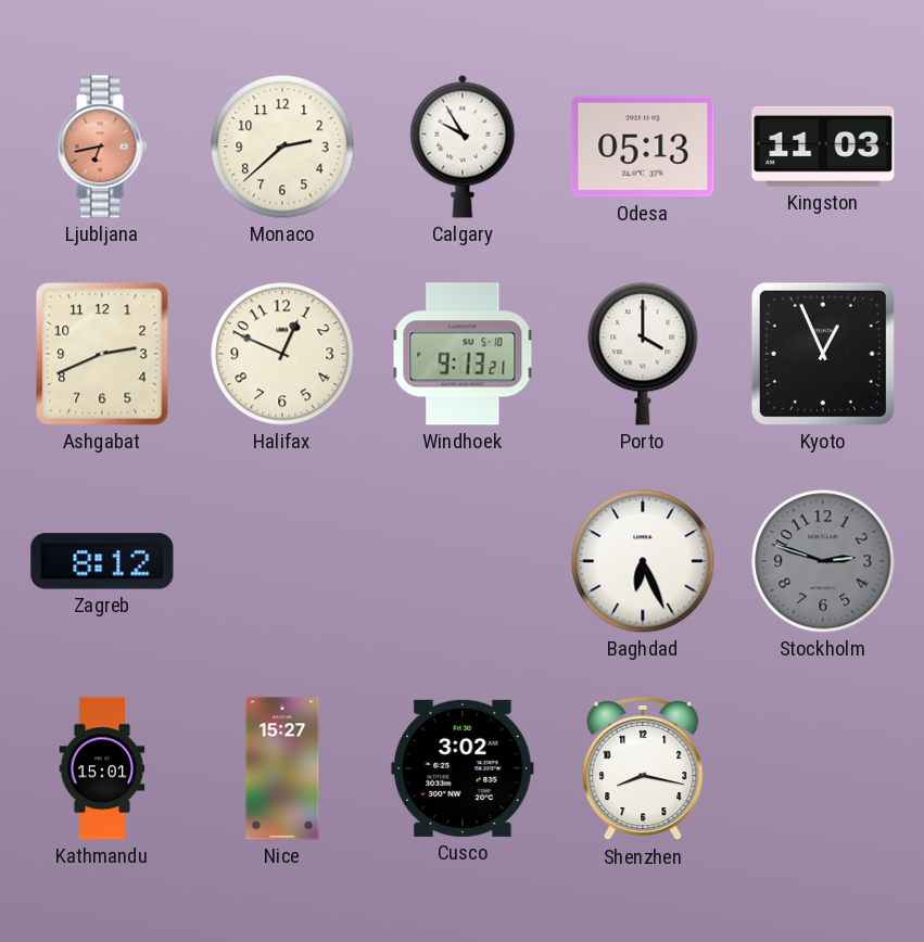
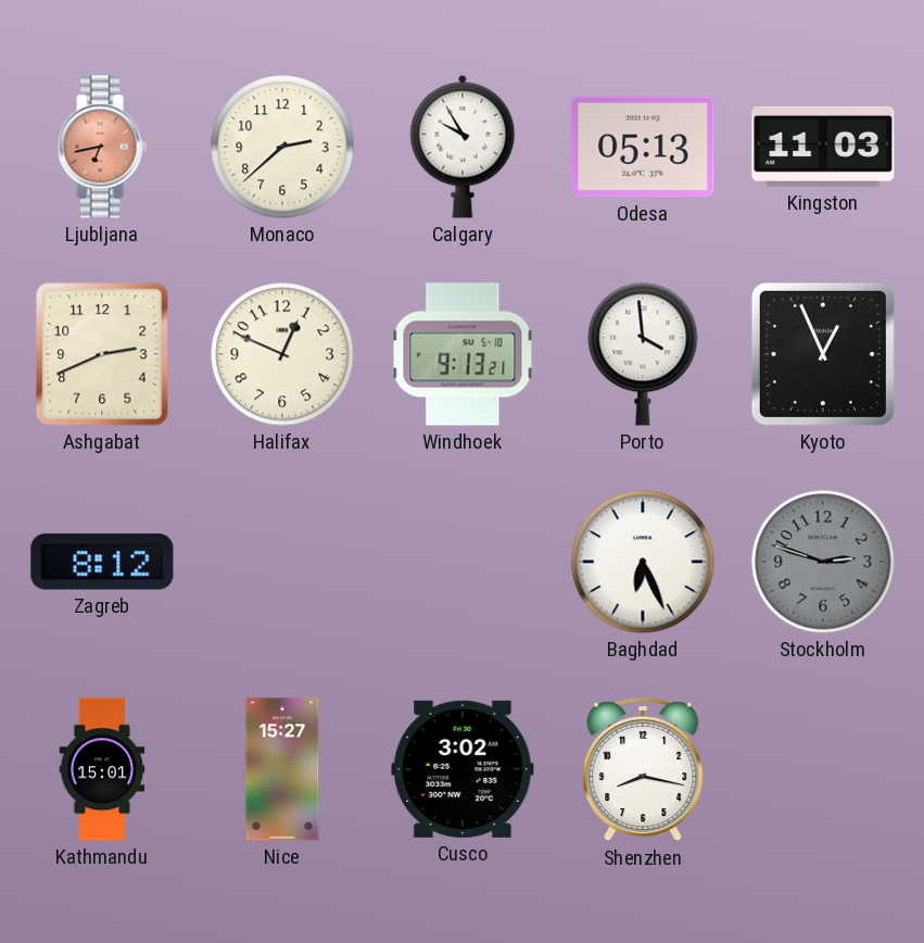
Porto: 4:00 -> 3:59
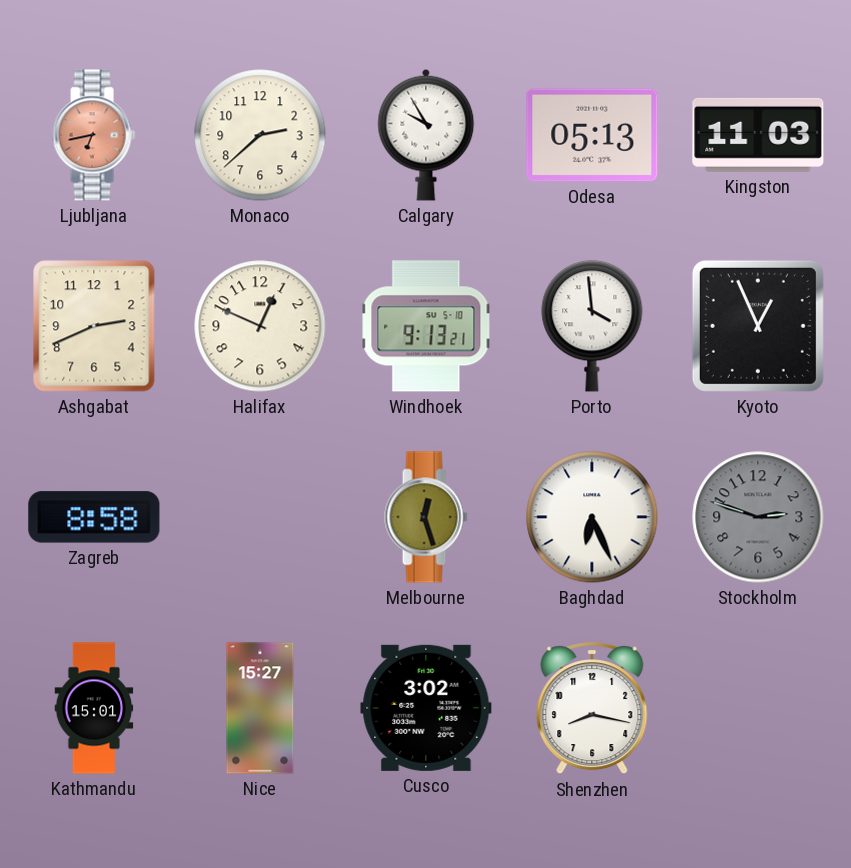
Zagreb: 8:12 -> 8:58
Melbourne: none -> 12:27
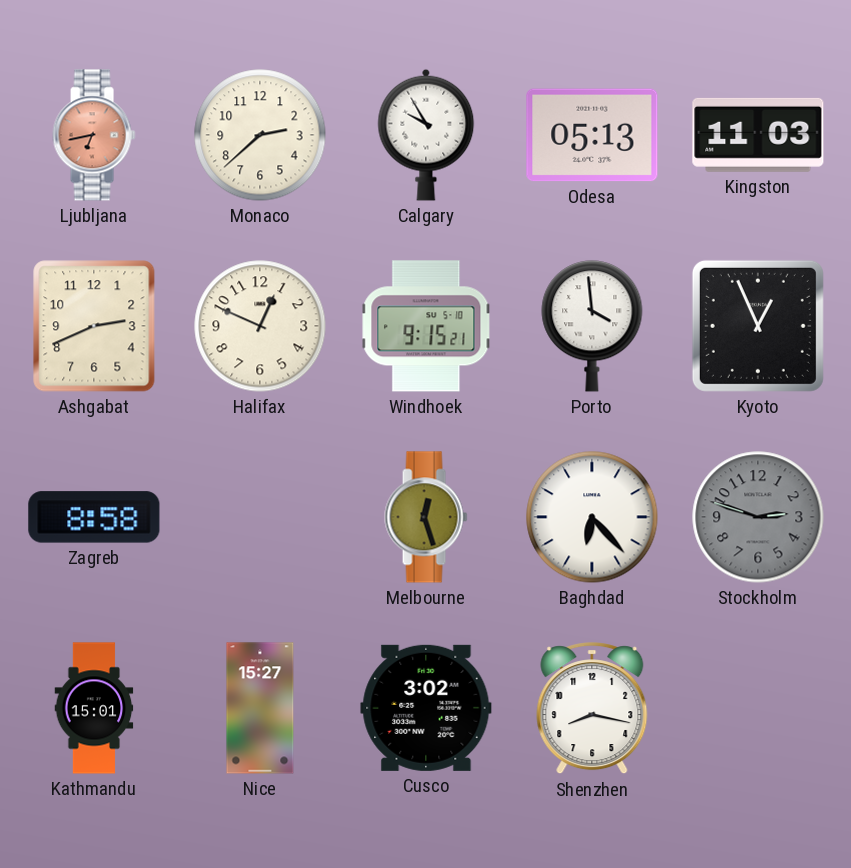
Windhoek: 9:13 -> 9:15
Baghdad: 6:26 -> 6:23
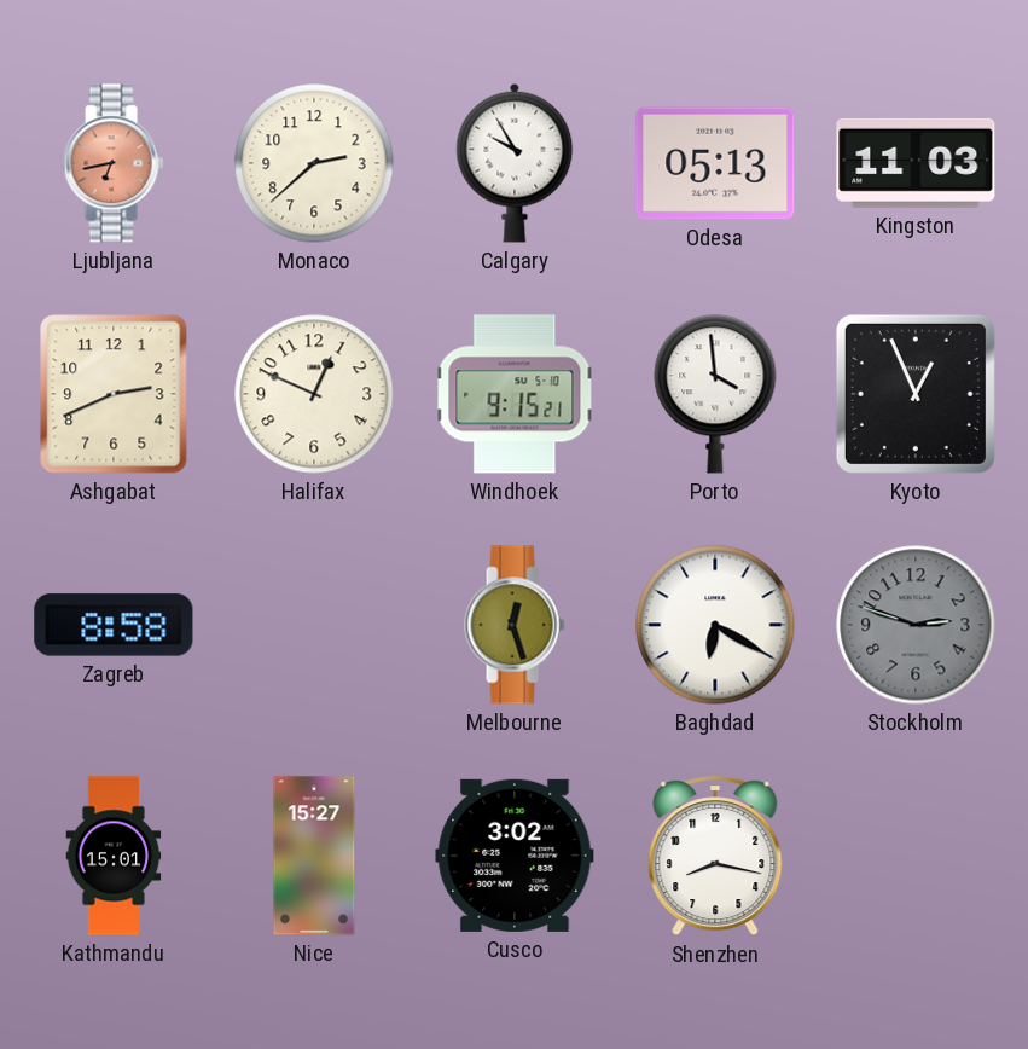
Baghdad: 6:23 -> 6:20
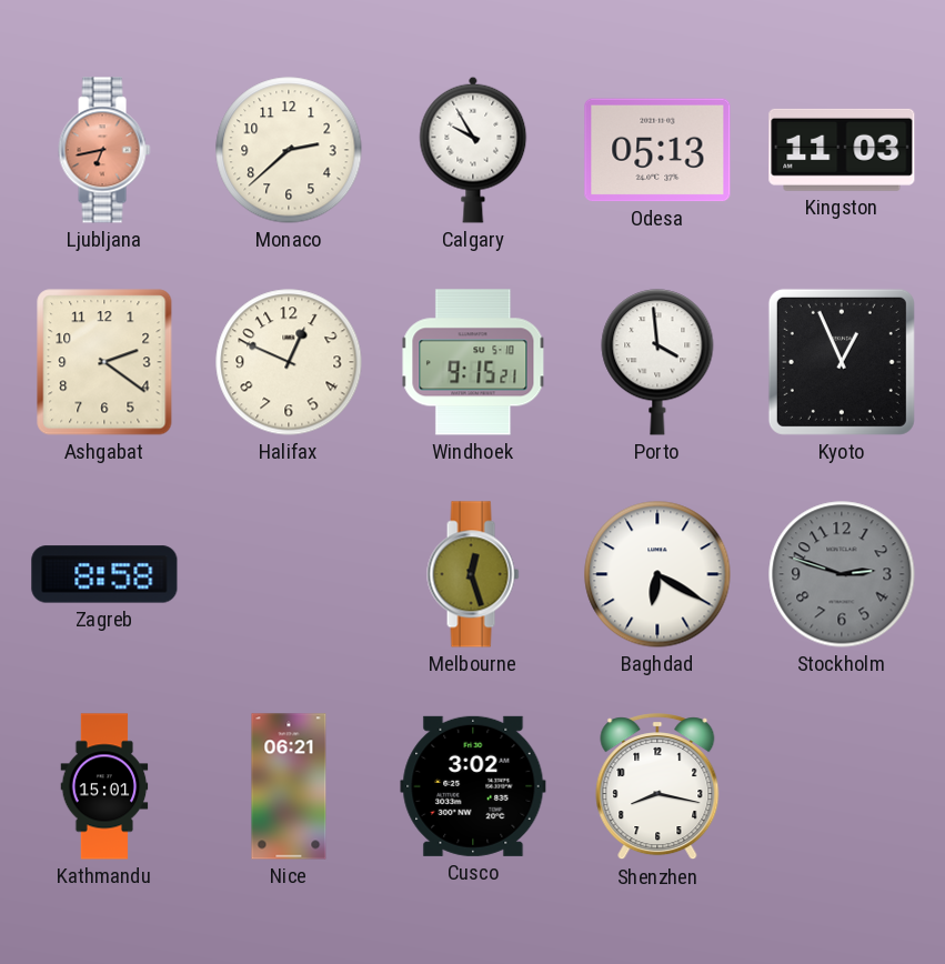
Ashgabat: 2:41 -> 2:21
Nice: 15:27 -> 06:21
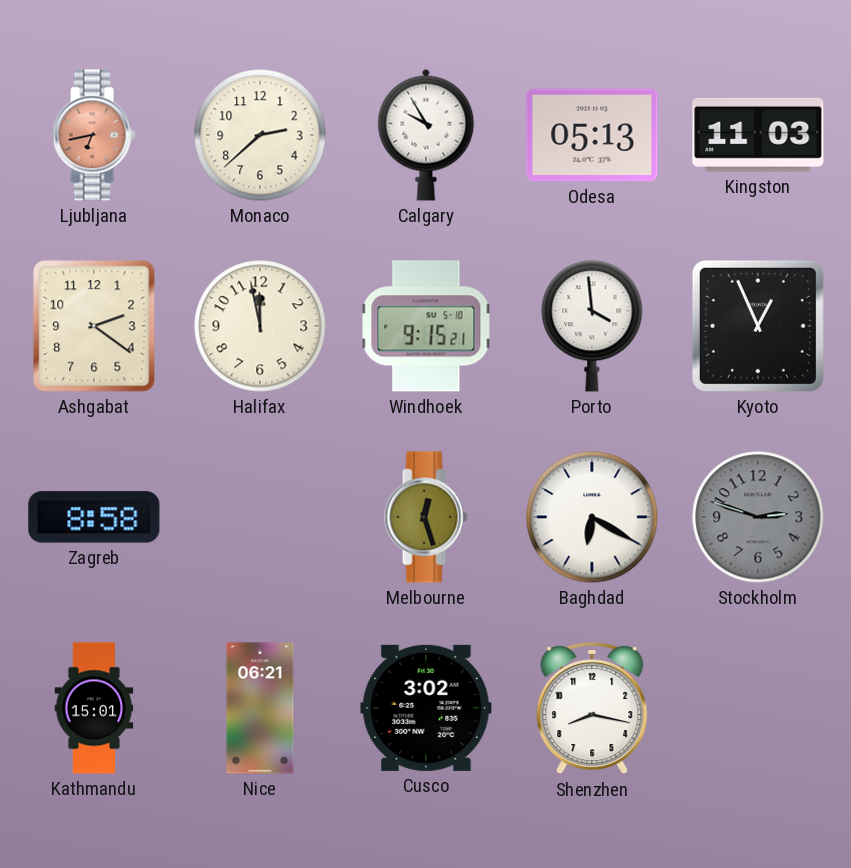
Halifax: 12:49 -> 11:58
